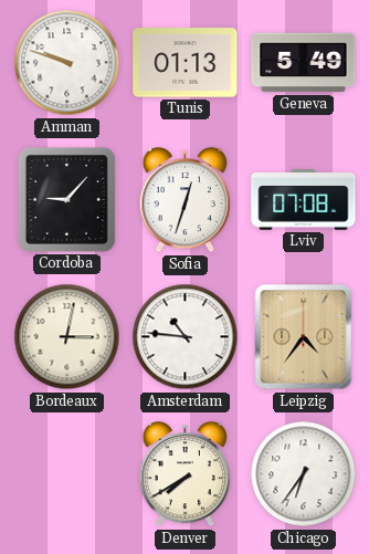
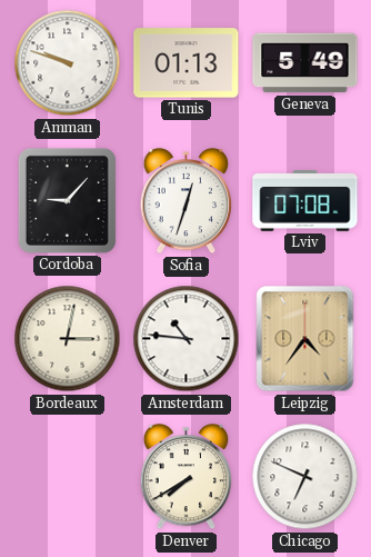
Chicago: 6:36 -> 6:49
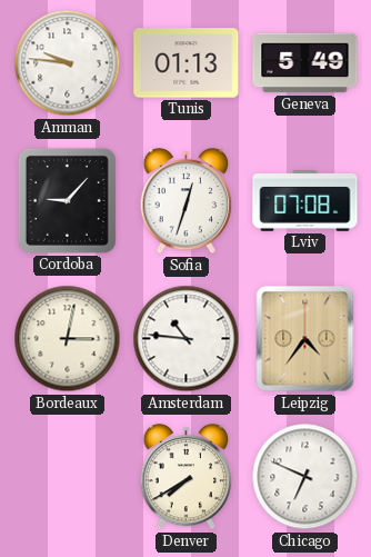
Amman: 9:48 -> 9:46
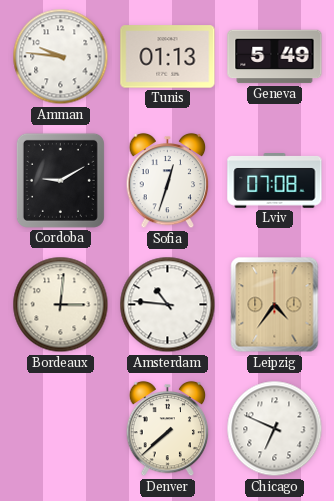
Cordoba: 9:07 -> 9:10
Bordeaux: 3:02 -> 3:01
Denver: 7:40 -> 7:38
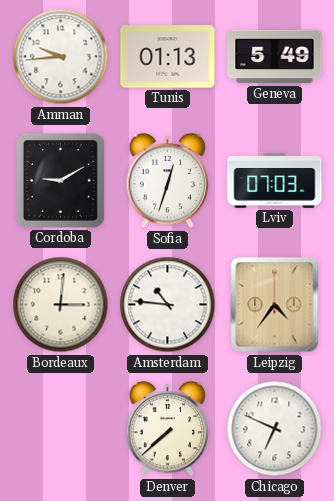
Amman: 9:46 -> 9:44
Lviv: 07:08 -> 07:03
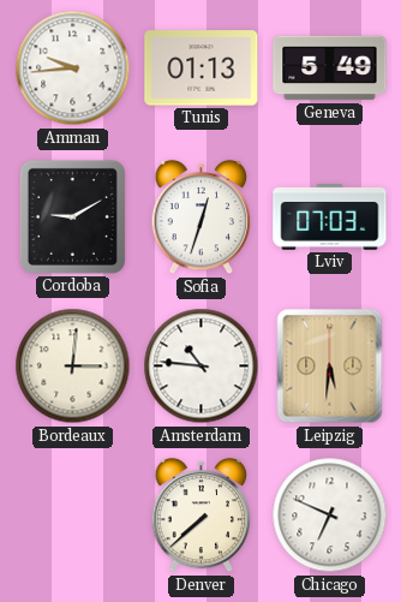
Leipzig: 4:36 -> 5:31
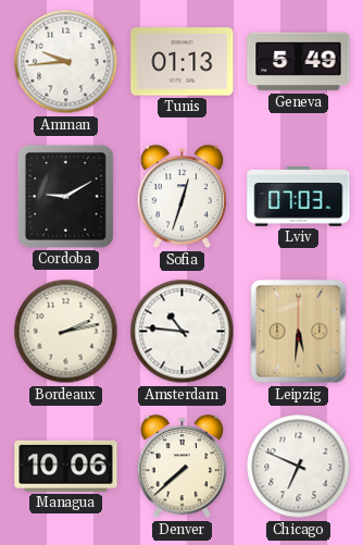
Bordeaux: 3:01 -> 2:13
Managua: none -> 10:06
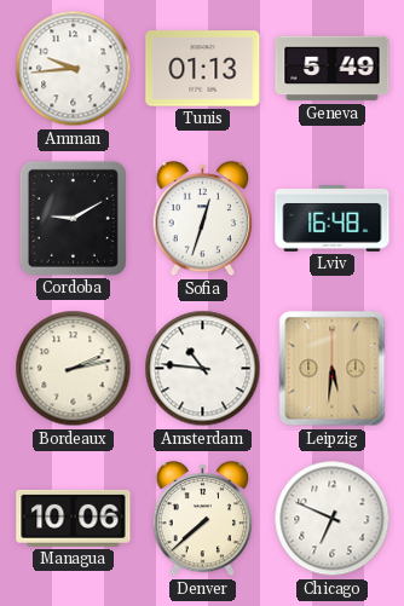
Lviv: 07:03 -> 16:48
